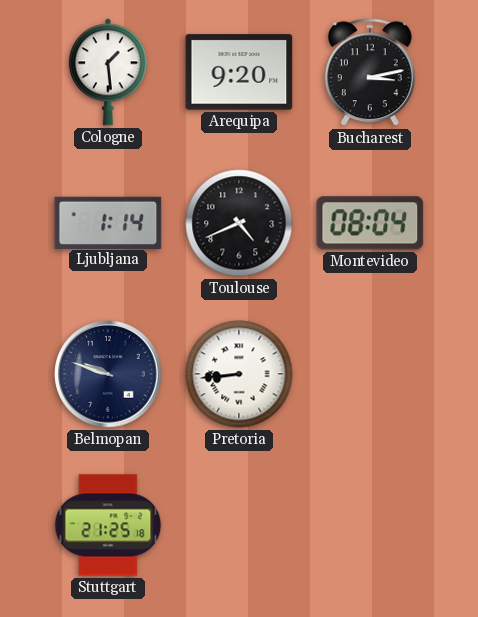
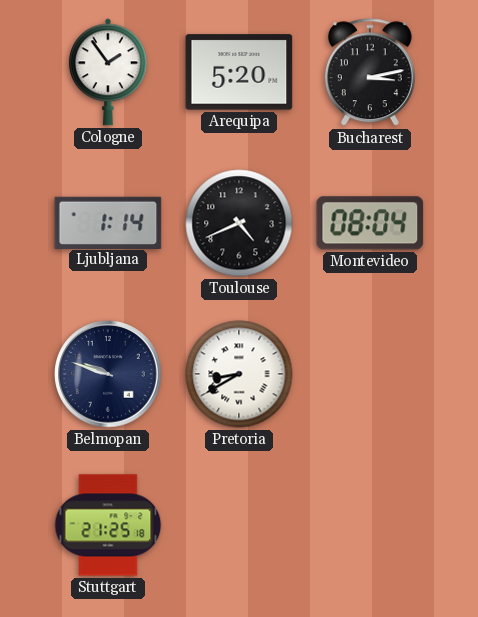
Cologne: 1:29 -> 1:54
Arequipa: 9:20 -> 5:20
Pretoria: 8:44 -> 8:40
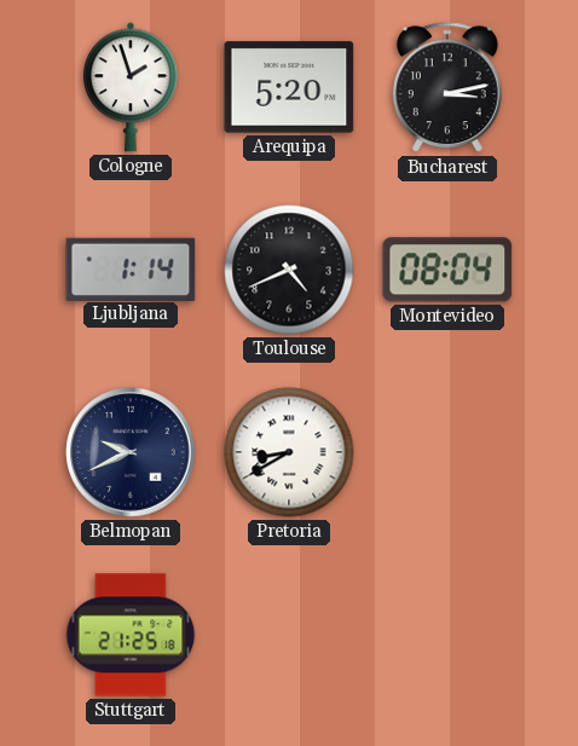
Cologne: 1:54 -> 1:57
Belmopan: 9:48 -> 9:41
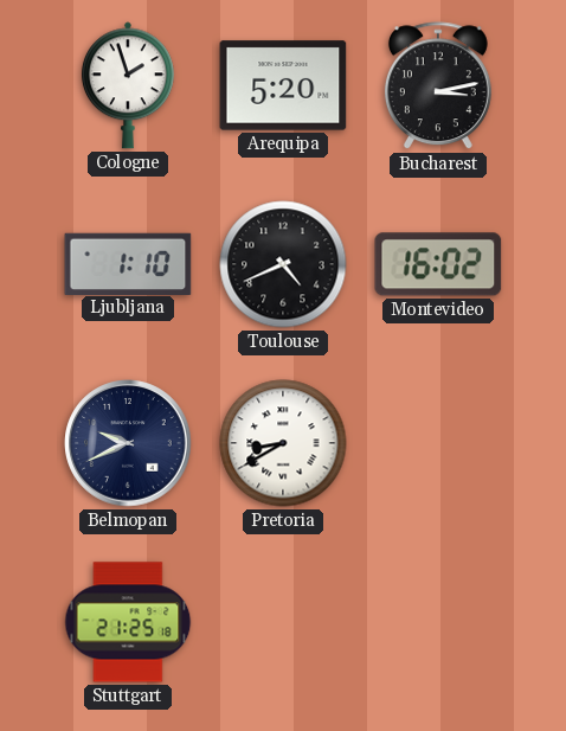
Ljubljana: 1:14 -> 1:10
Montevideo: 08:04 -> 16:02
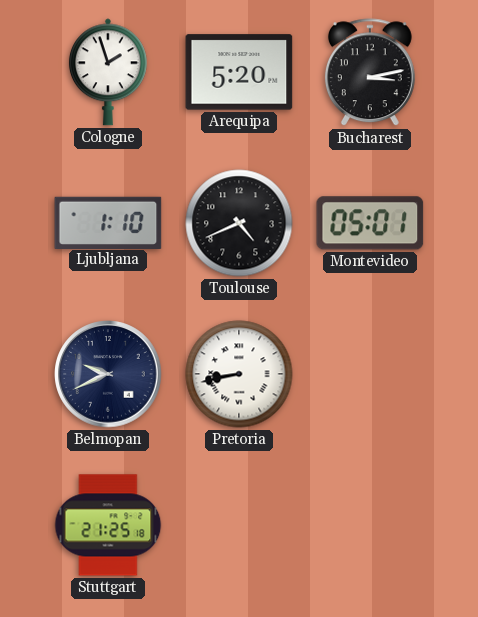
Montevideo: 16:02 -> 05:01
Pretoria: 8:40 -> 8:43
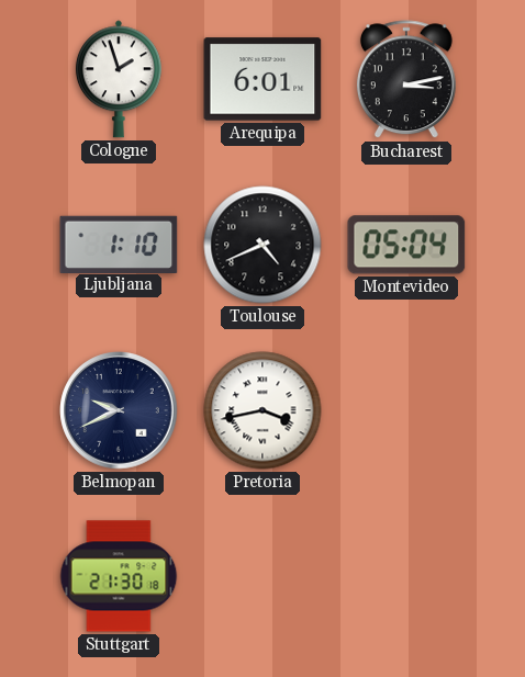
Arequipa: 5:20 -> 6:01
Montevideo: 05:01 -> 05:04
Pretoria: 8:43 -> 3:43
Stuttgart: 21:25 -> 21:30
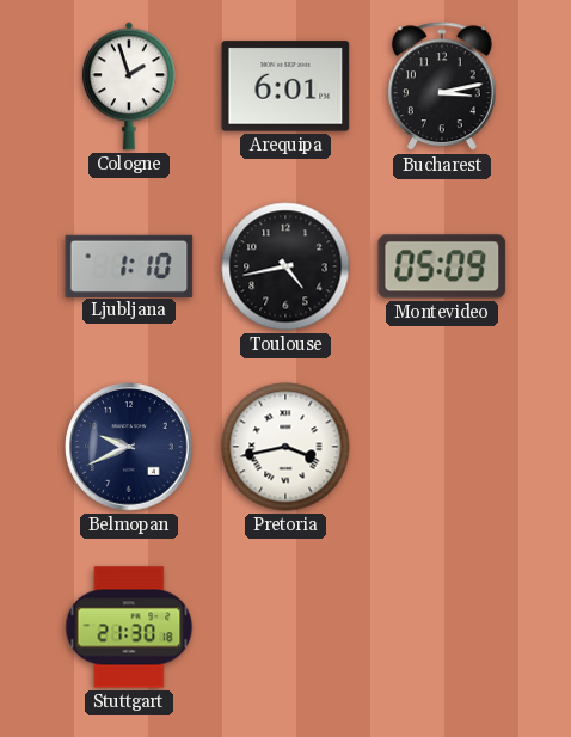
Toulouse: 4:41 -> 4:43
Montevideo: 05:04 -> 05:09
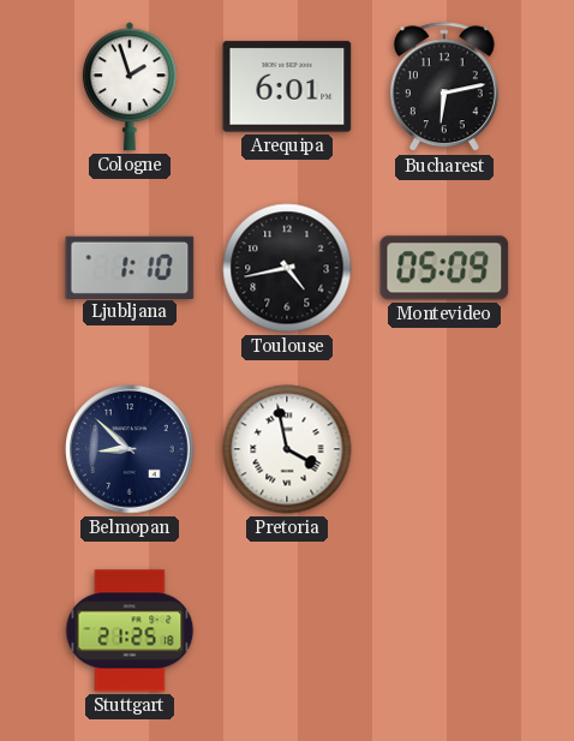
Bucharest: 3:13 -> 6:13
Belmopan: 9:41 -> 8:52
Pretoria: 3:43 -> 3:58
Stuttgart: 21:30 -> 21:25
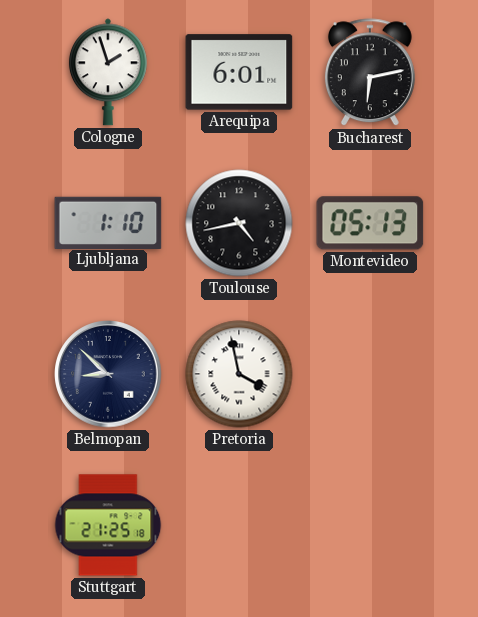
Montevideo: 05:09 -> 05:13
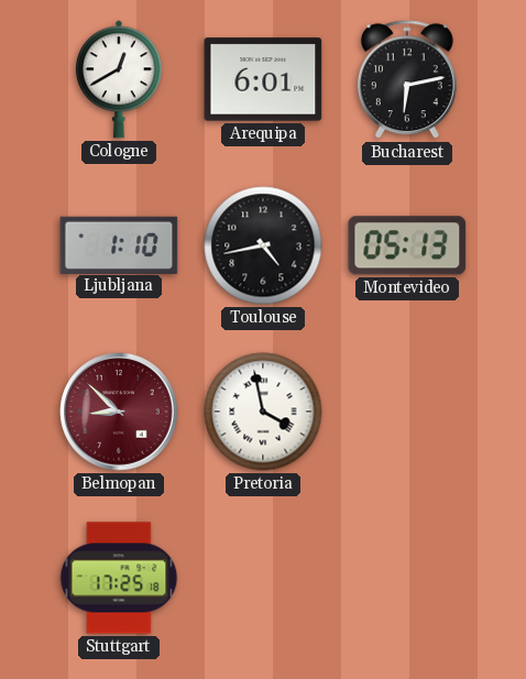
Cologne: 1:57 -> 12:40
Belmopan dial: navy -> burgundy
Stuttgart: 21:25 -> 17:25
